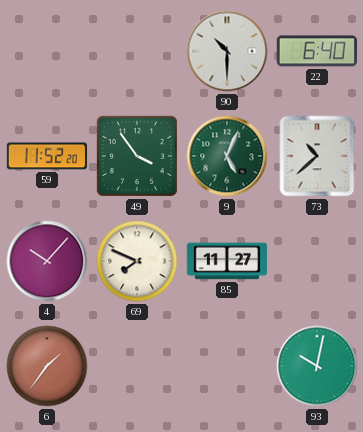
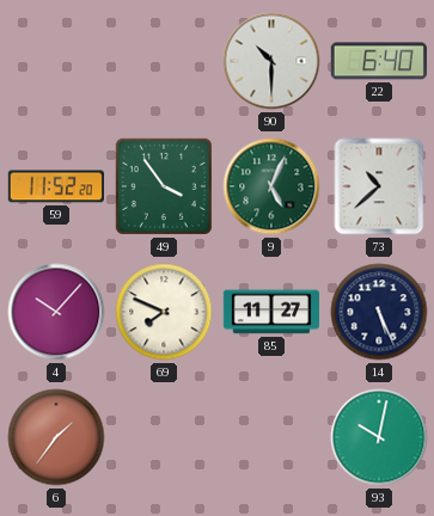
14: none -> 5:26
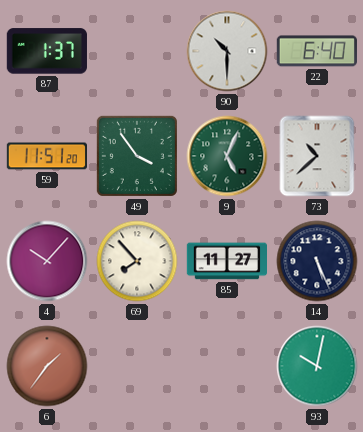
87: none -> 1:37
59: 11:52 -> 11:51
69: 7:49 -> 7:53
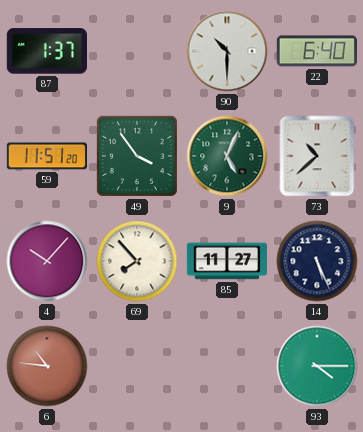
6: 1:36 -> 10:46
93: 10:02 -> 4:15
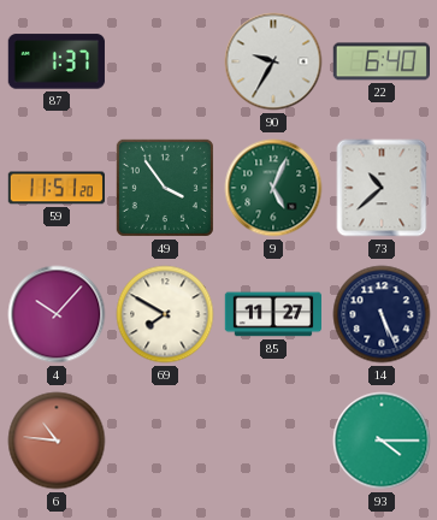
90: 10:30 -> 9:35
69: 7:53 -> 7:50
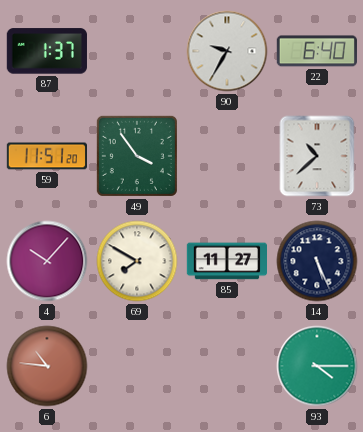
9: 5:04 -> none
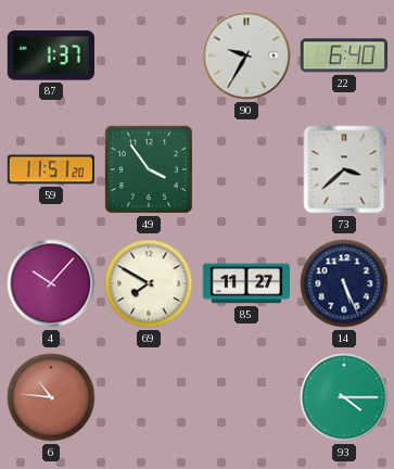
73: 10:38 -> 3:38
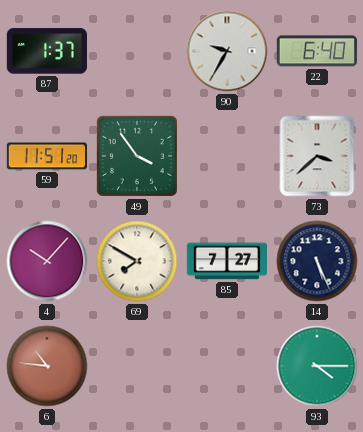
85: 11:27 -> 7:27
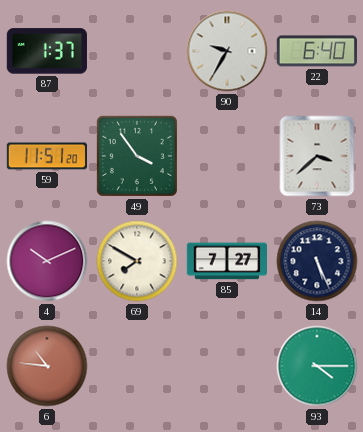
4: 10:07 -> 10:11
